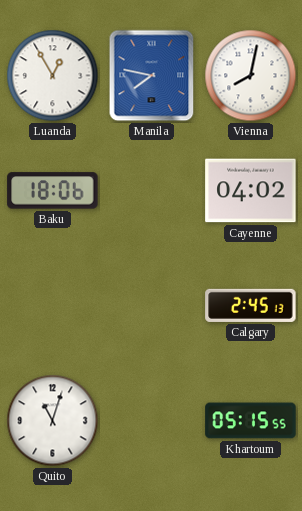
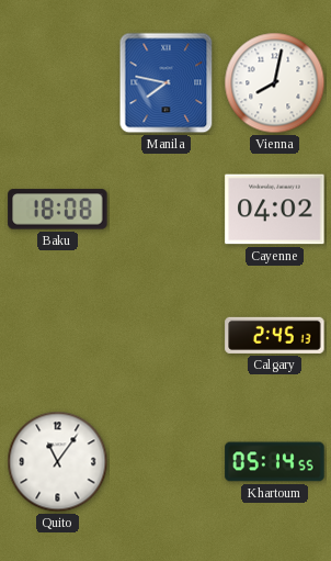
Luanda: 12:55 -> none
Baku: 18:06 -> 18:08
Quito: 11:03 -> 11:06
Khartoum: 05:15 -> 05:14
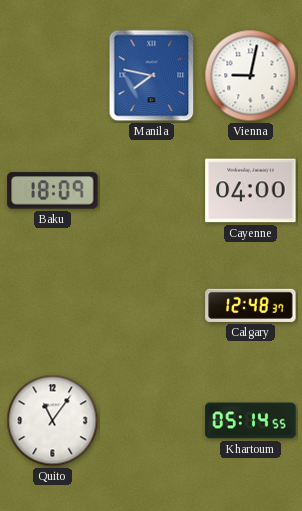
Vienna: 8:02 -> 9:02
Baku: 18:08 -> 18:09
Cayenne: 04:02 -> 04:00
Calgary: 2:45 -> 12:48
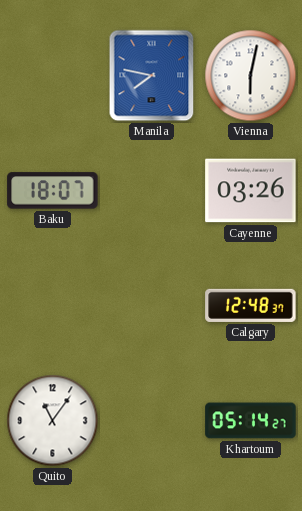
Vienna: 9:02 -> 6:02
Baku: 18:09 -> 18:07
Cayenne: 04:00 -> 03:26
Khartoum: 05:14:55 -> 05:14:27
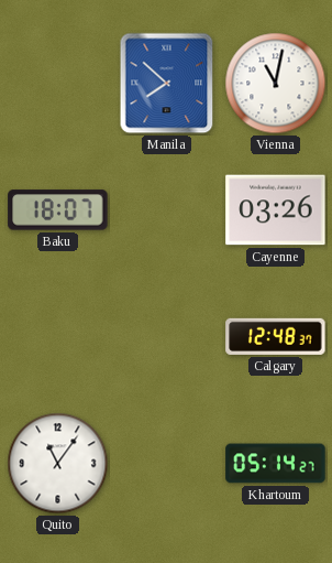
Manila: 7:47 -> 7:52
Vienna: 6:02 -> 11:02
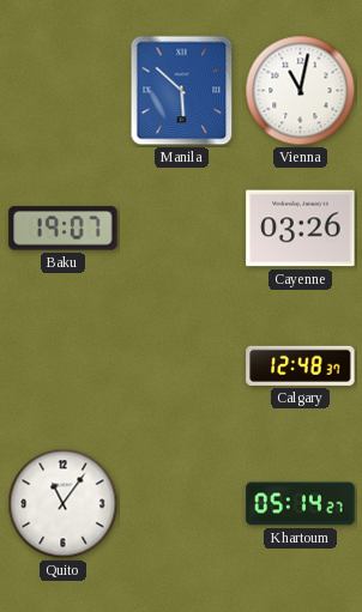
Manila: 7:52 -> 5:52
Baku: 18:07 -> 19:07
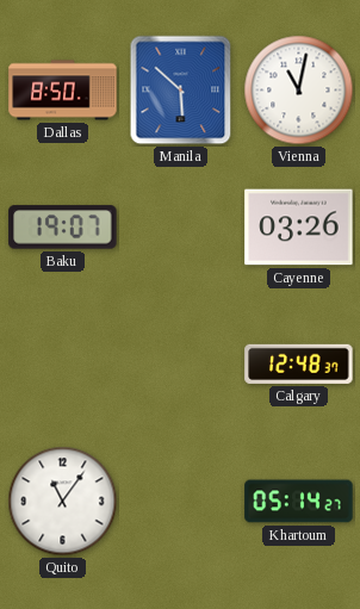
Dallas: none -> 8:50
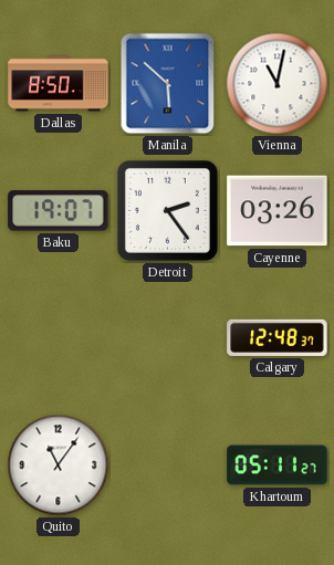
Detroit: none -> 2:24
Khartoum: 05:14 -> 05:11
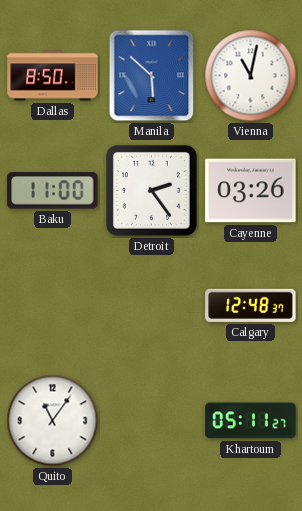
Baku: 19:07 -> 11:00
